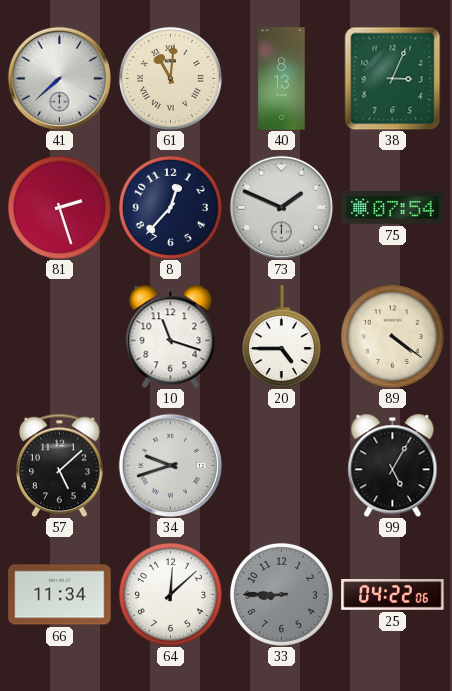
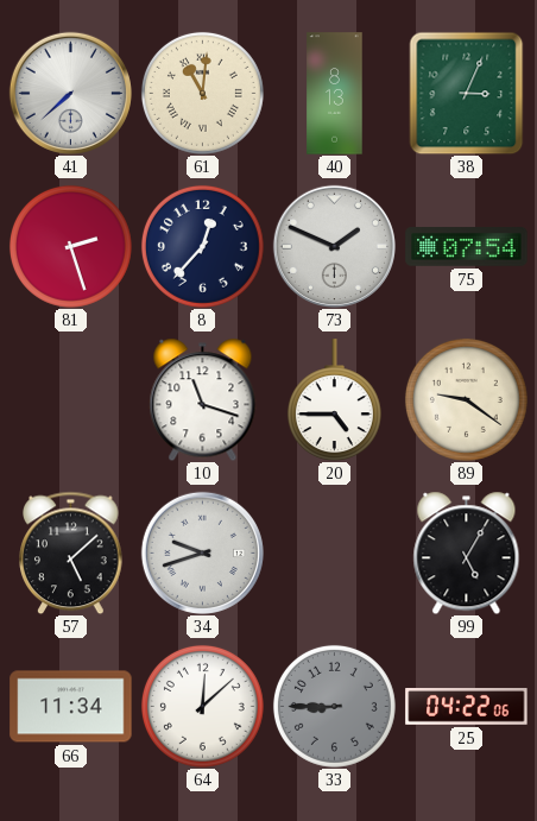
89: 4:21 -> 9:21
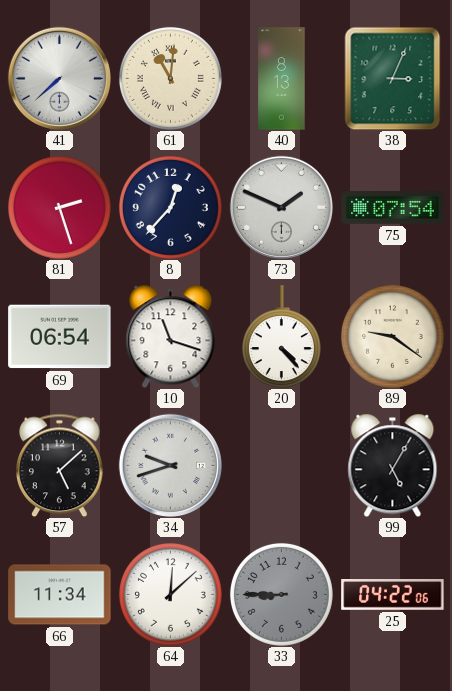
69: none -> 06:54
20: 4:45 -> 4:23
